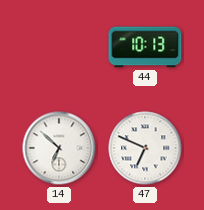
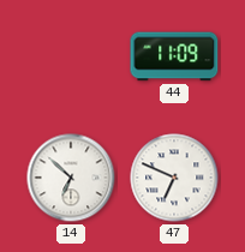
44: 10:13 -> 11:09
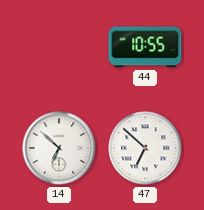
44: 11:09 -> 10:55
47: 6:49 -> 6:52
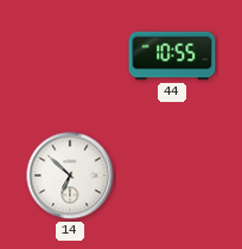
47: 6:52 -> none
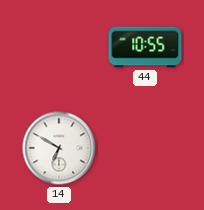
14: 6:52 -> 6:50
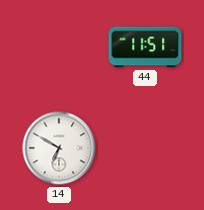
44: 10:55 -> 11:51
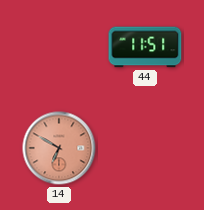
14 dial: white -> salmon
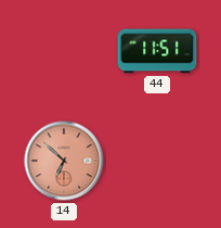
14: 6:50 -> 6:52
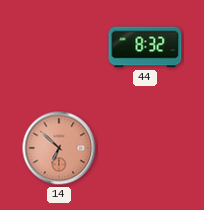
44: 11:51 -> 8:32
